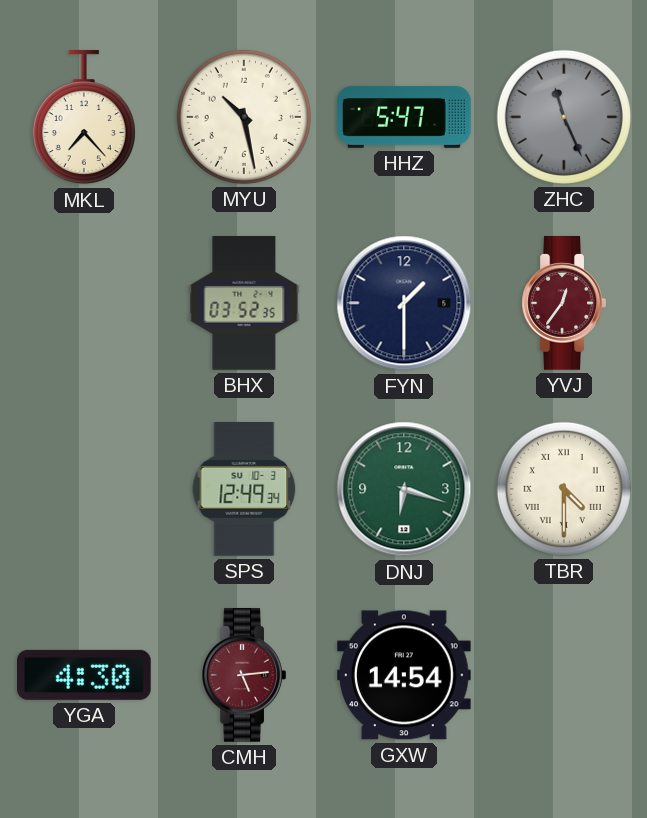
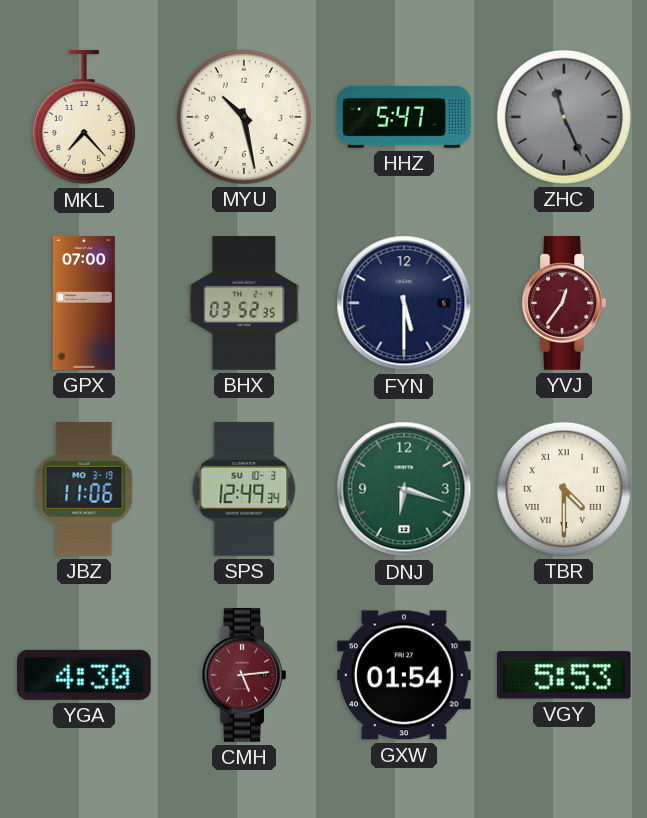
GPX: none -> 07:00
FYN: 1:30 -> 5:30
JBZ: none -> 11:06
GXW: 14:54 -> 01:54
VGY: none -> 5:53
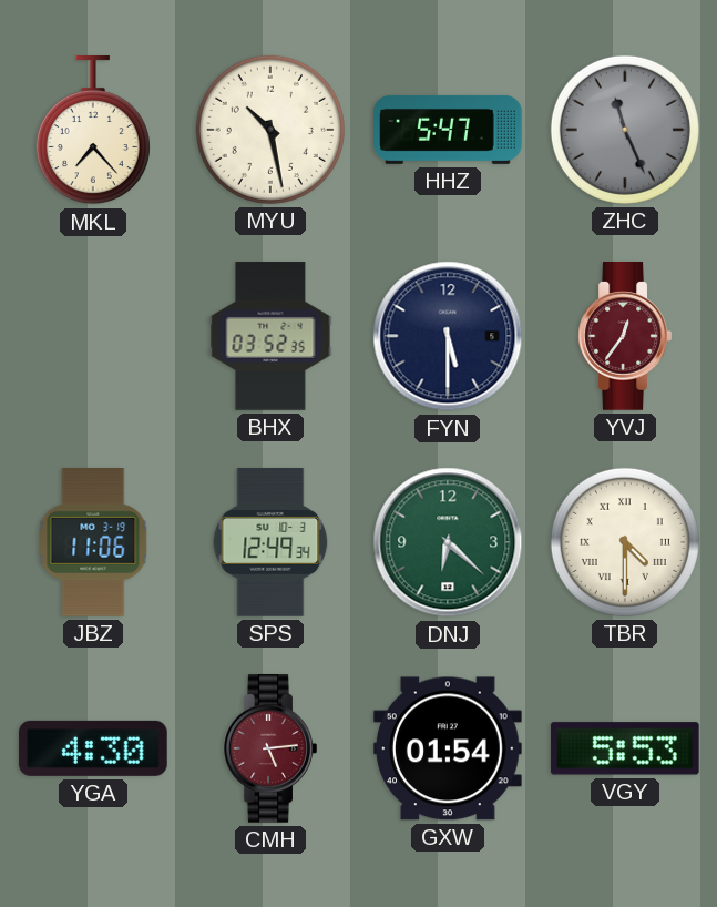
GPX: 07:00 -> none
DNJ: 6:18 -> 6:22
